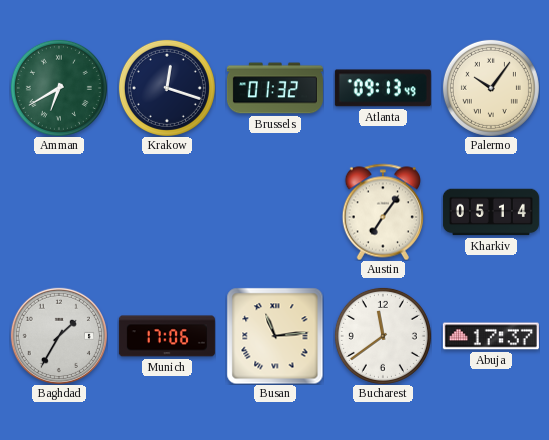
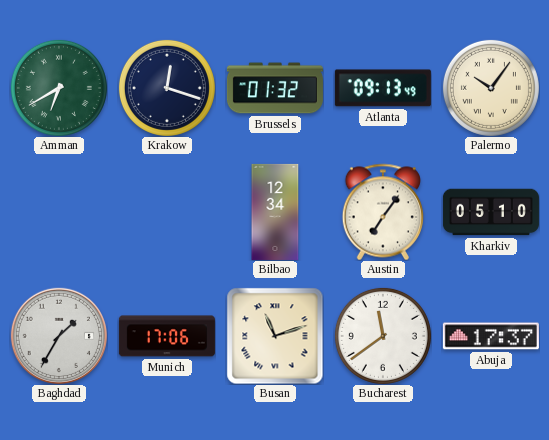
Bilbao: none -> 12:34
Kharkiv: 05:14 -> 05:10
Busan: 11:14 -> 11:12
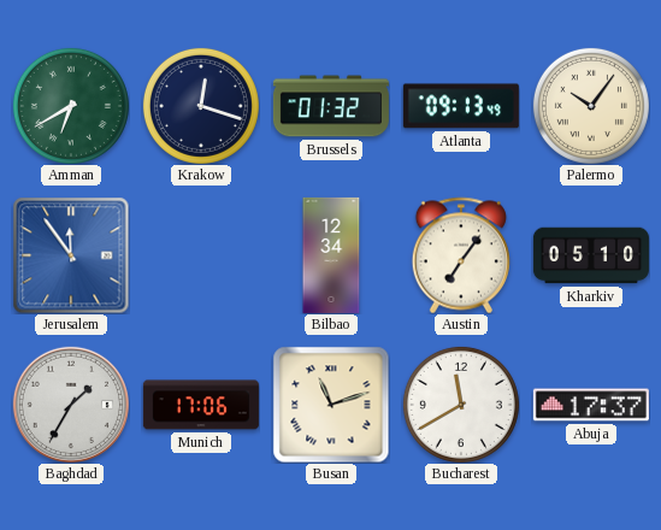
Jerusalem: none -> 11:54
Bucharest: 11:39 -> 11:40
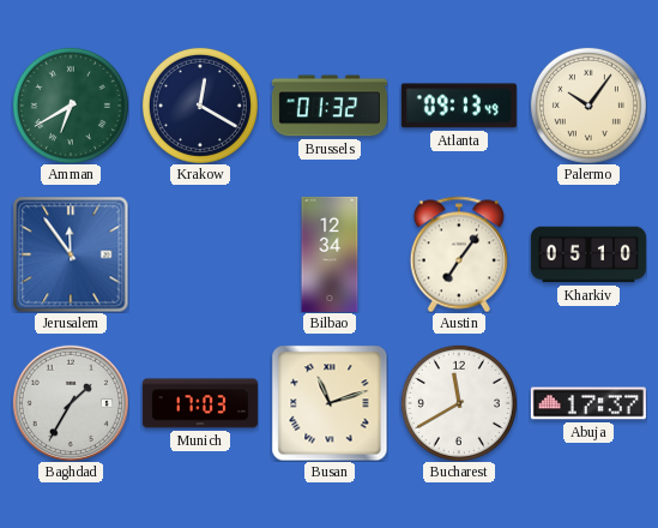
Krakow: 12:18 -> 12:20
Munich: 17:06 -> 17:03
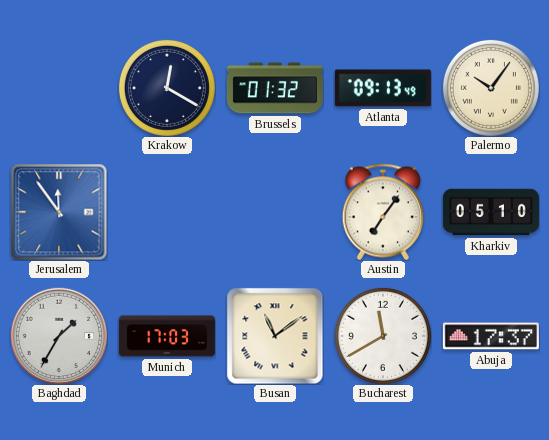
Amman: 6:40 -> none
Bilbao: 12:34 -> none
Busan: 11:12 -> 11:09
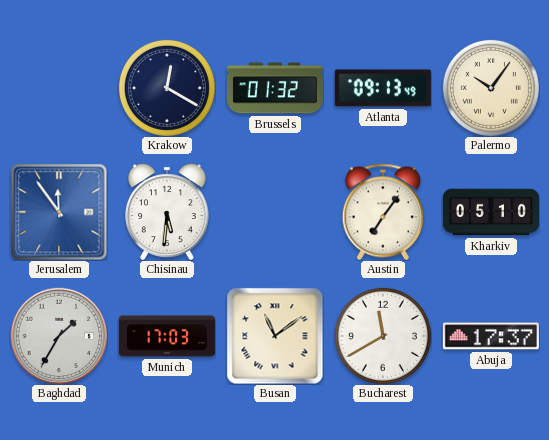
Chisinau: none -> 5:31
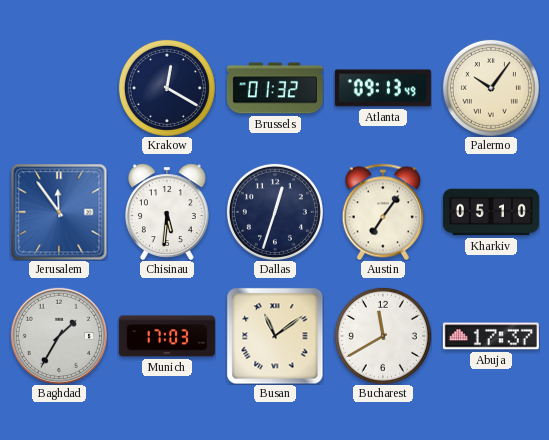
Dallas: none -> 12:33
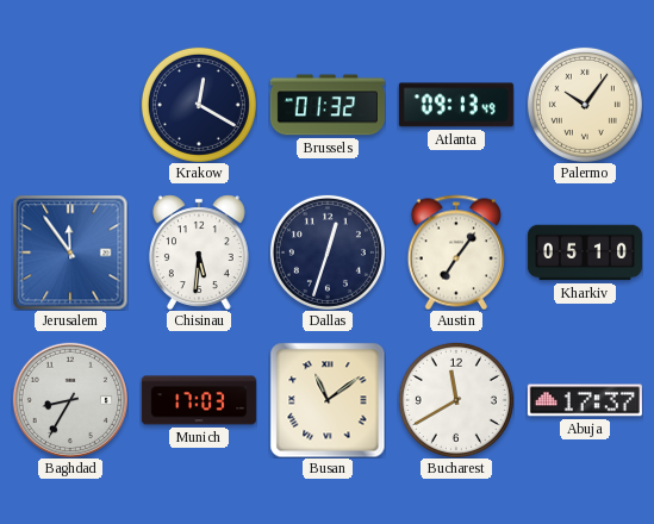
Baghdad: 1:35 -> 8:35
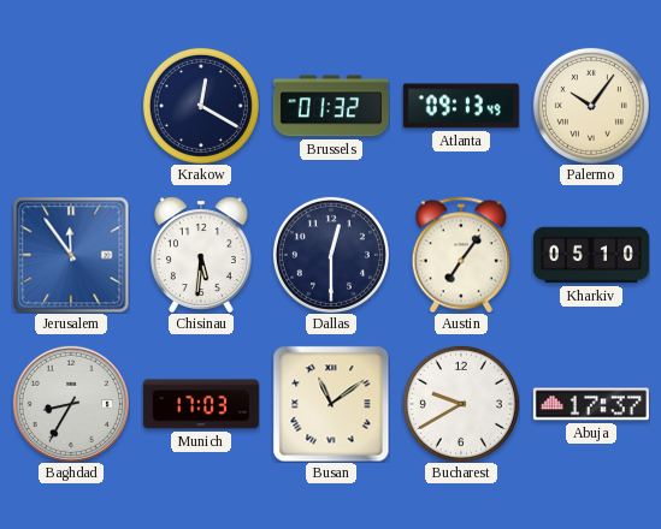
Dallas: 12:33 -> 12:30
Bucharest: 11:40 -> 9:40
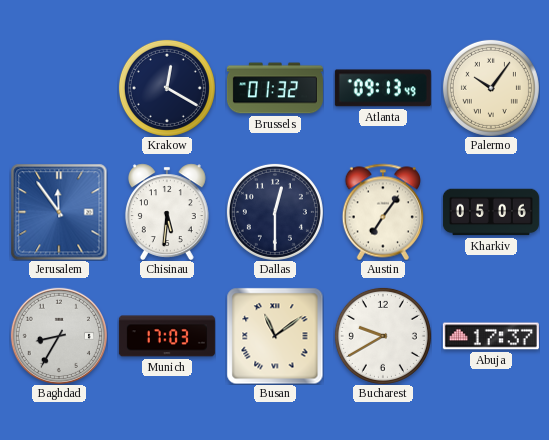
Kharkiv: 05:10 -> 05:06
